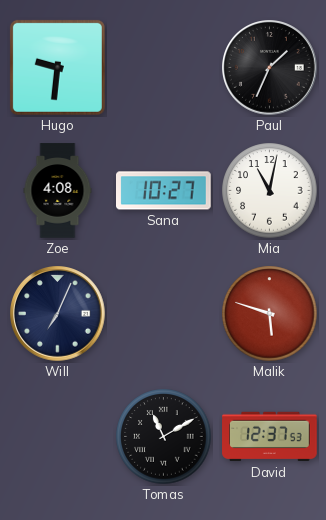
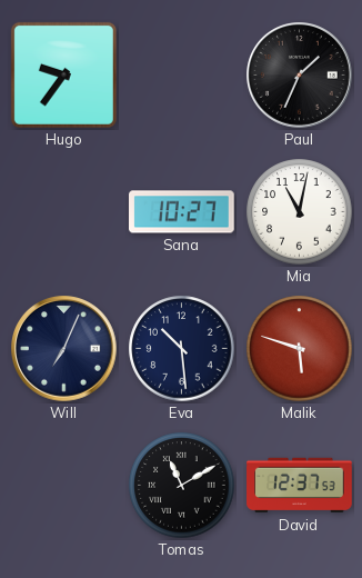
Hugo: 9:31 -> 9:36
Zoe: 4:08 -> none
Eva: none -> 10:29
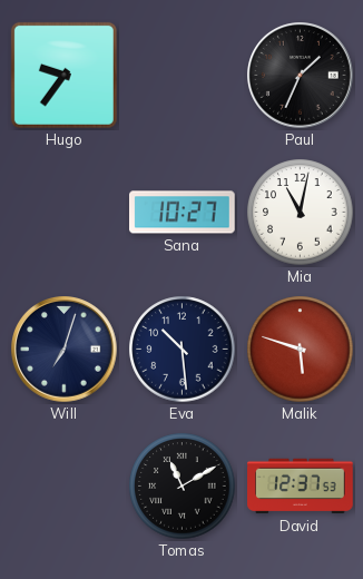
Will: 7:04 -> 7:03
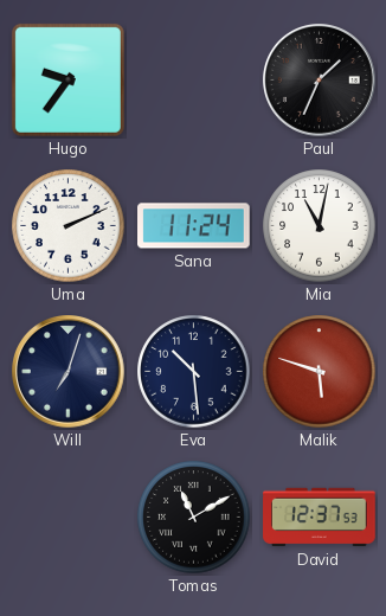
Uma: none -> 2:11
Sana: 10:27 -> 11:24
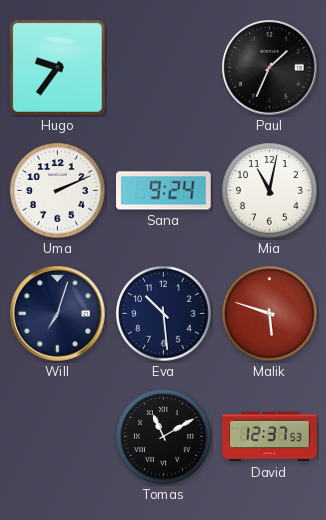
Sana: 11:24 -> 9:24
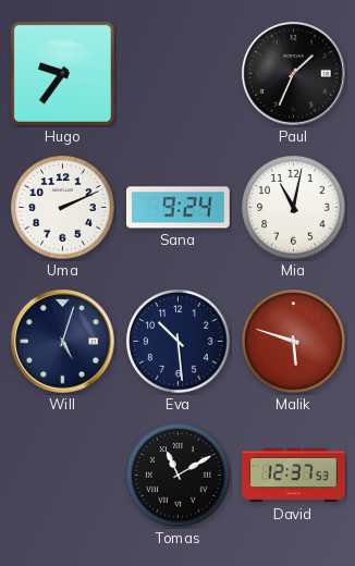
Will: 7:03 -> 5:03
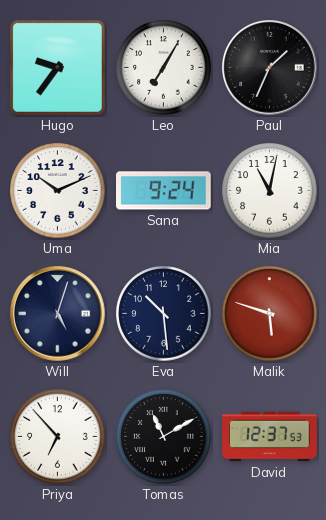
Leo: none -> 7:05
Uma: 2:11 -> 10:11
Priya: none -> 6:53
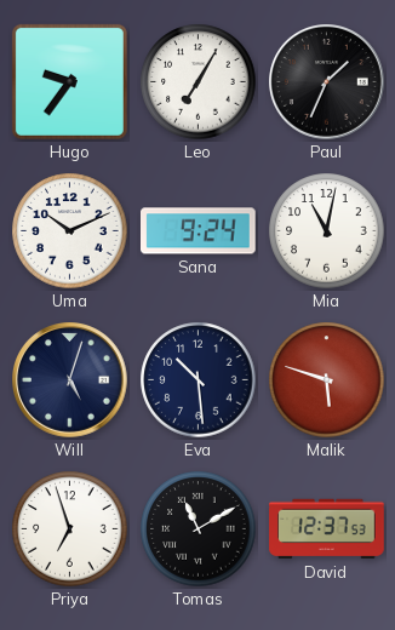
Priya: 6:53 -> 6:57
